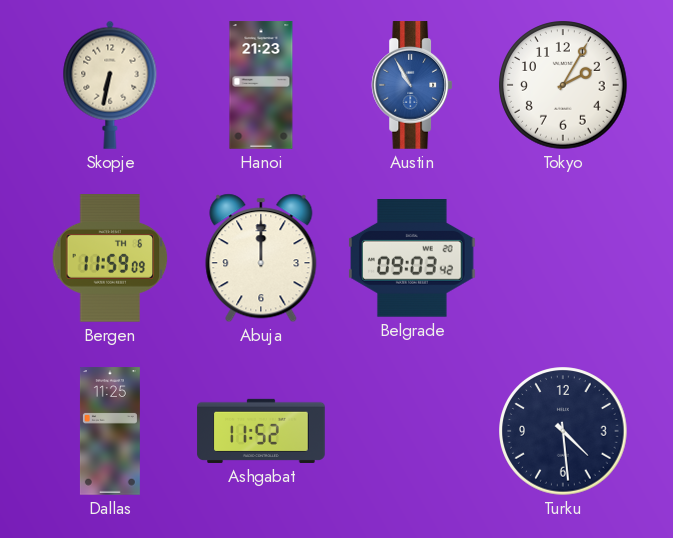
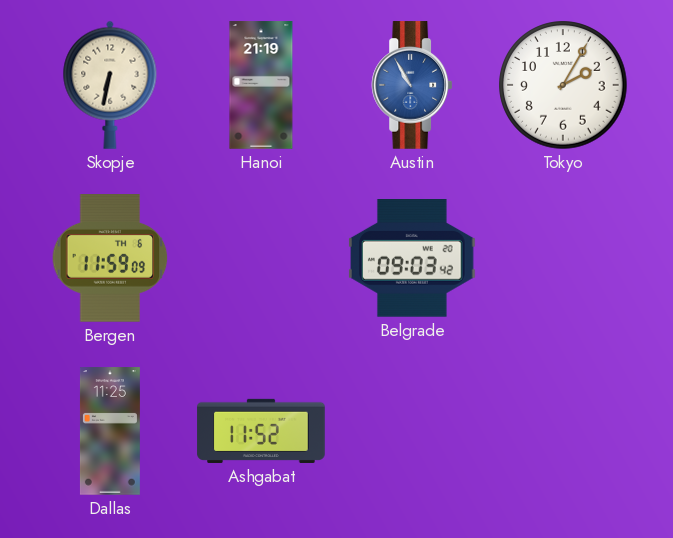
Hanoi: 21:23 -> 21:19
Abuja: 12:00 -> none
Turku: 4:29 -> none
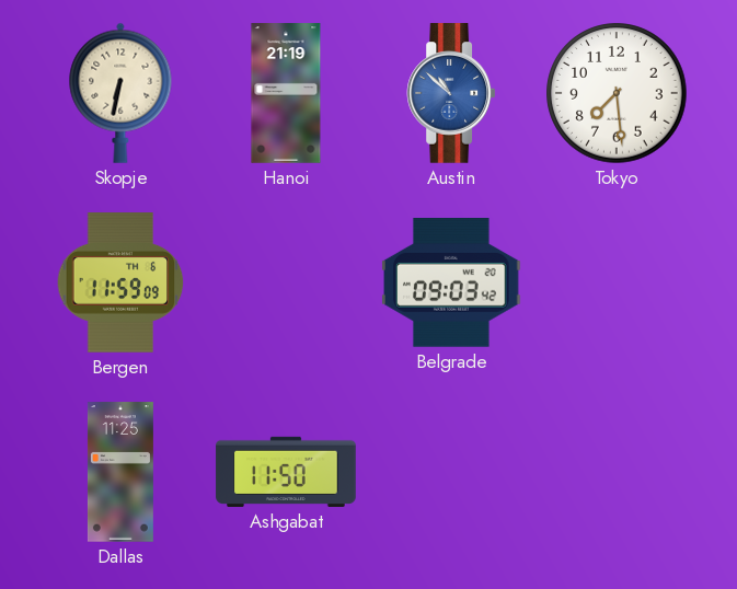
Austin: 10:55 -> 10:52
Tokyo: 2:05 -> 7:29
Ashgabat: 11:52 -> 11:50
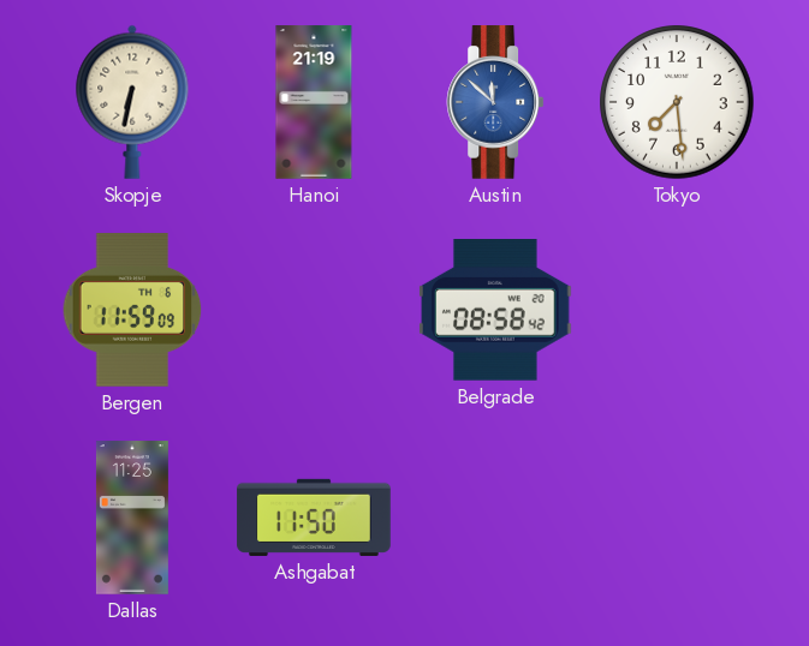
Austin: 10:52 -> 11:52
Belgrade: 09:03 -> 08:58
